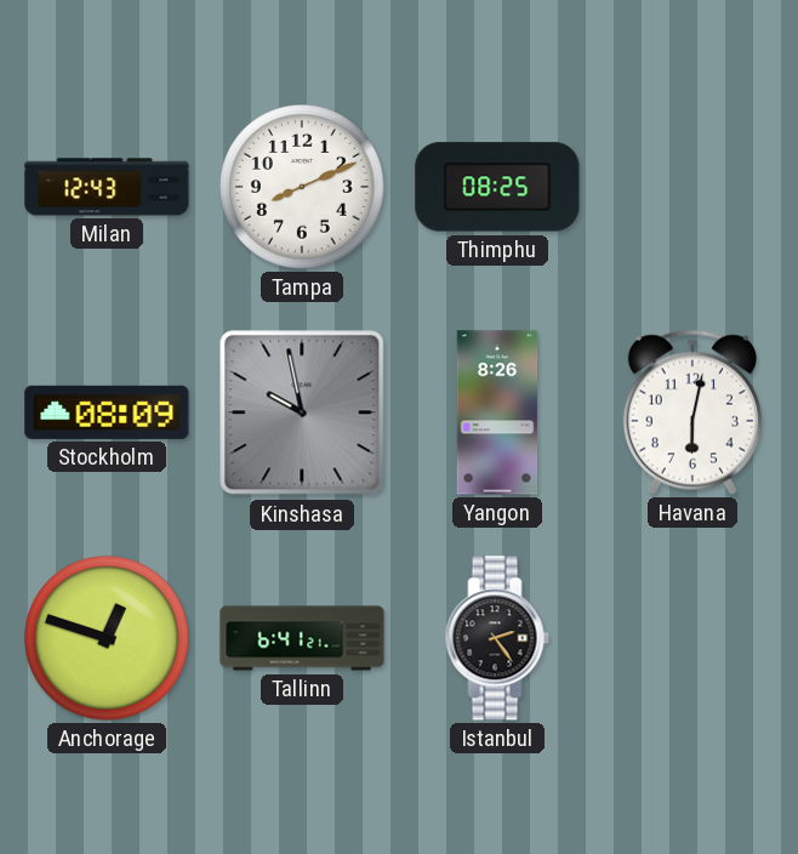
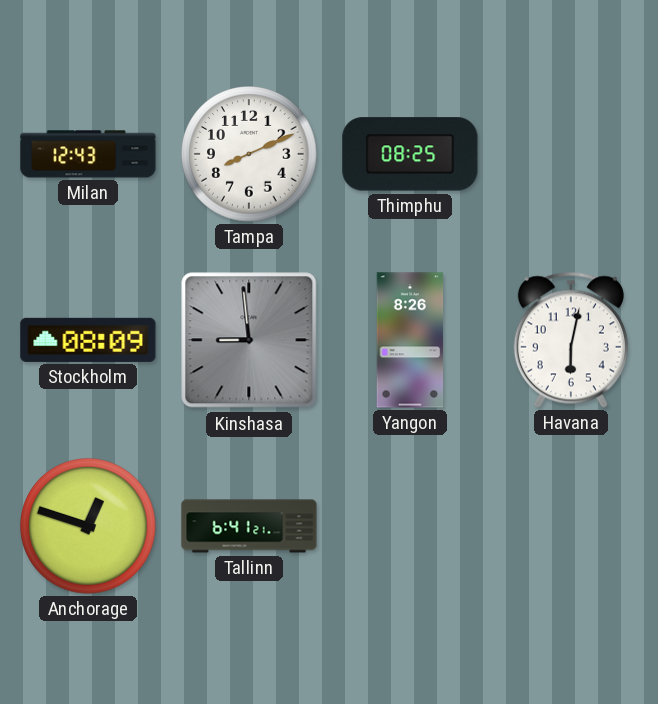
Kinshasa: 9:58 -> 8:59
Istanbul: 2:24 -> none
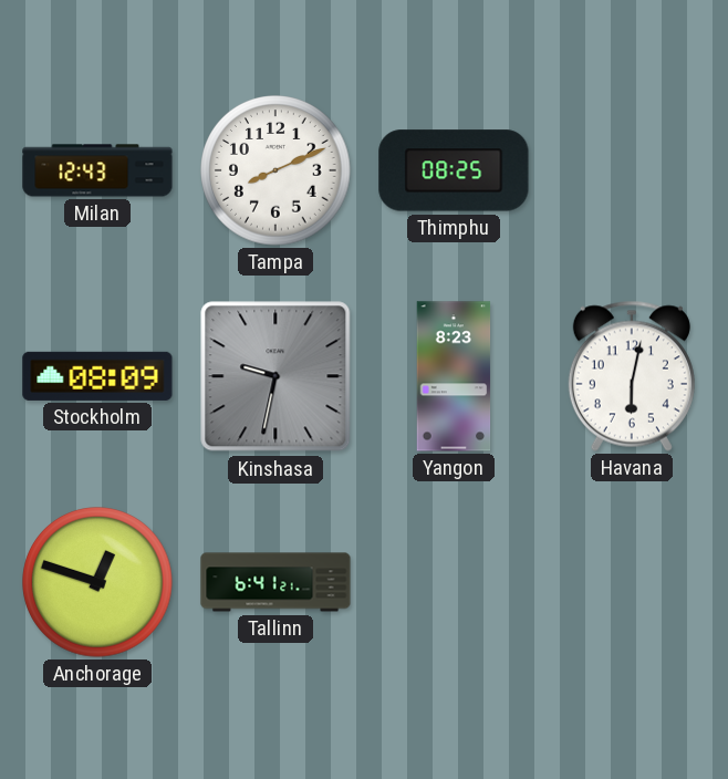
Kinshasa: 8:59 -> 9:32
Yangon: 8:26 -> 8:23
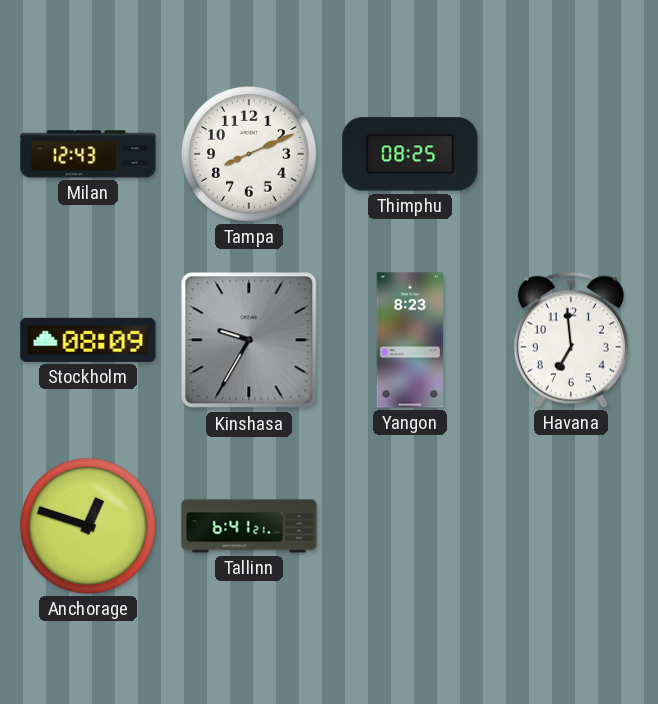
Kinshasa: 9:32 -> 9:35
Havana: 6:02 -> 6:59
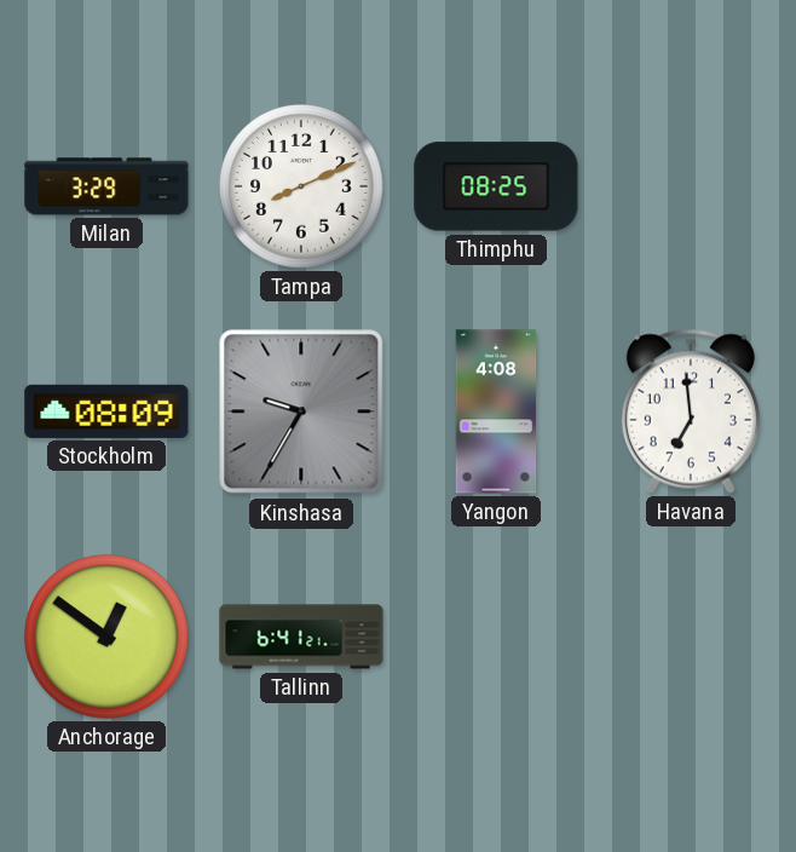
Milan: 12:43 -> 3:29
Yangon: 8:23 -> 4:08
Anchorage: 12:48 -> 12:51
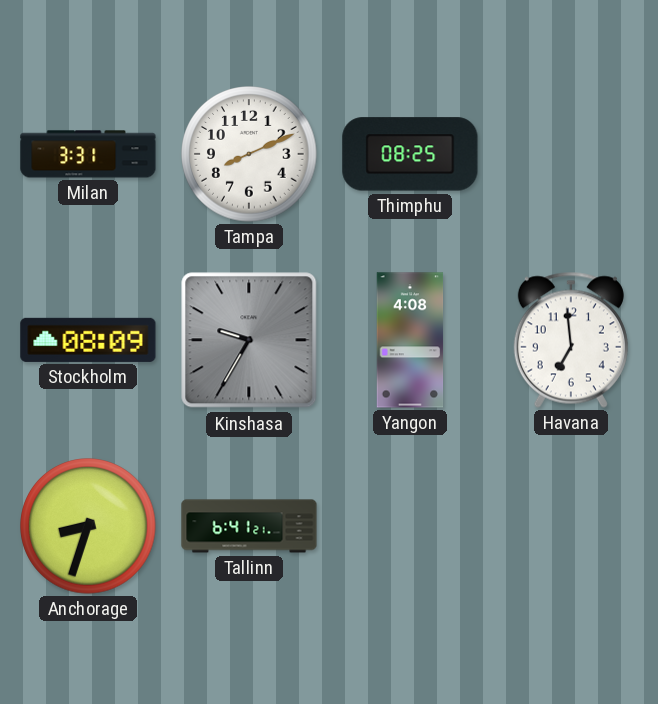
Milan: 3:29 -> 3:31
Anchorage: 12:51 -> 8:33
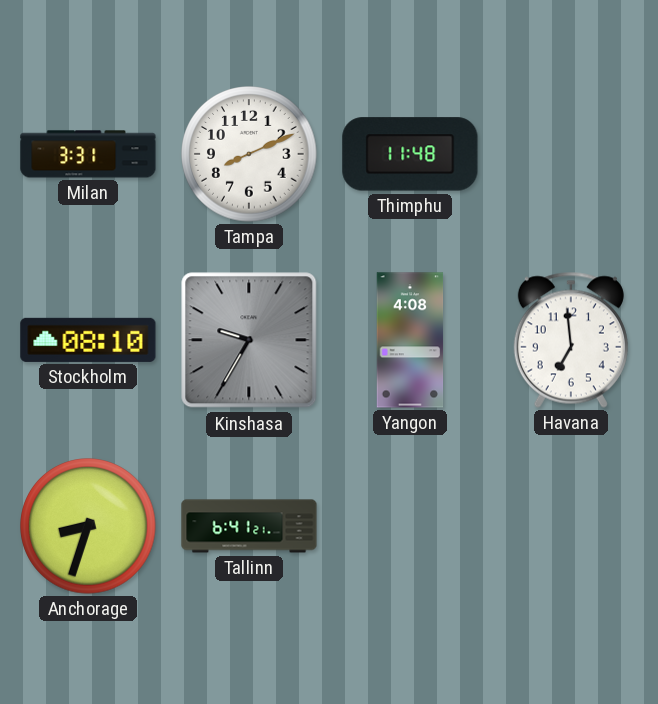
Thimphu: 08:25 -> 11:48
Stockholm: 08:09 -> 08:10
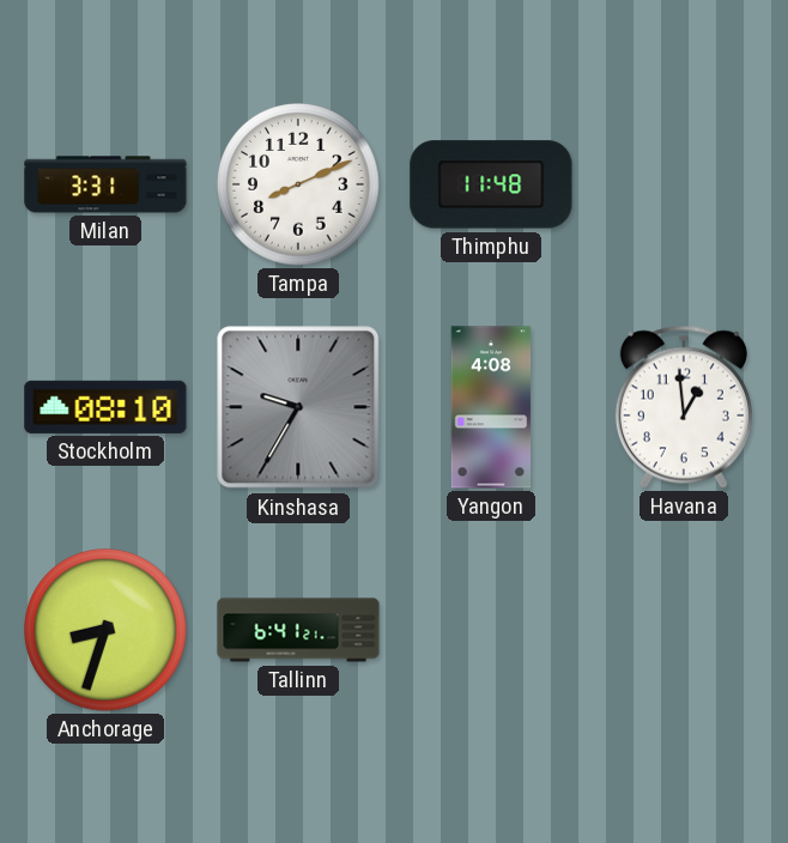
Havana: 6:59 -> 12:59
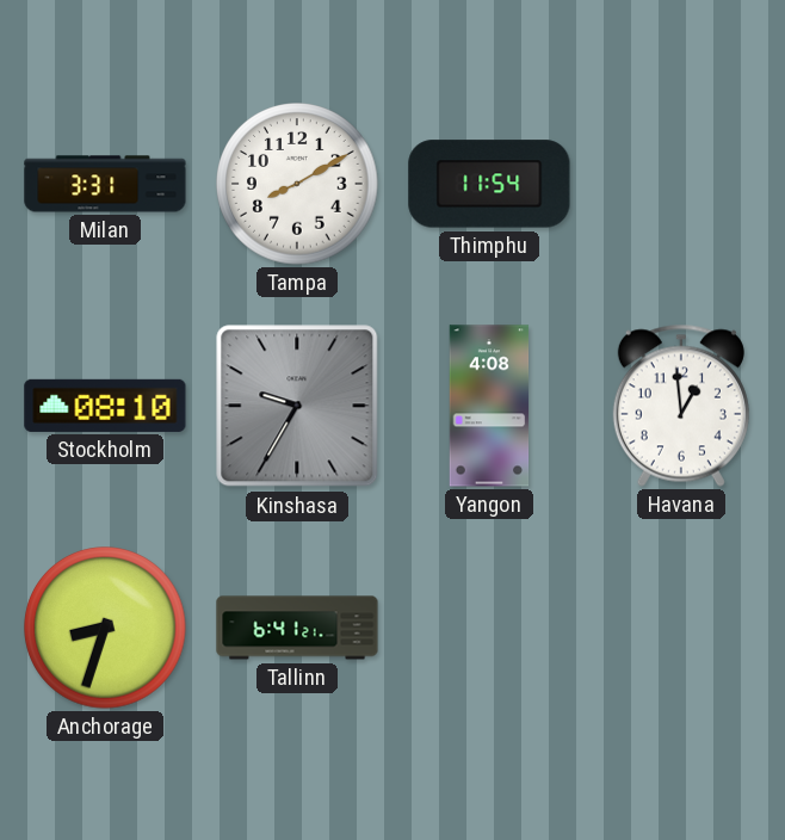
Tampa: 8:11 -> 8:10
Thimphu: 11:48 -> 11:54
